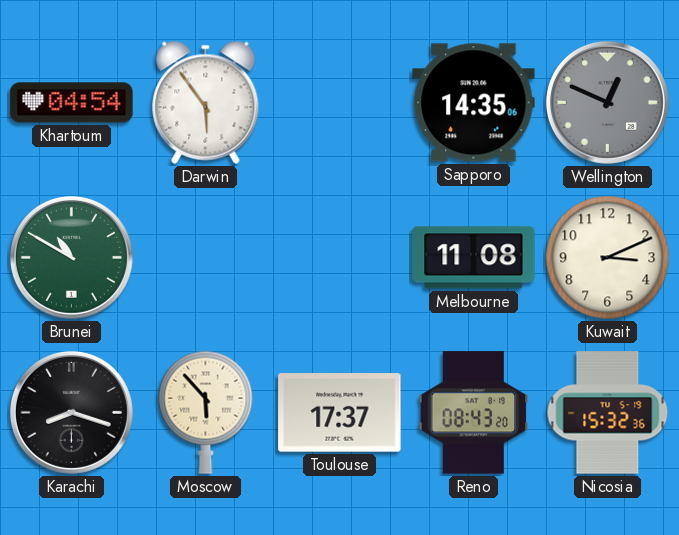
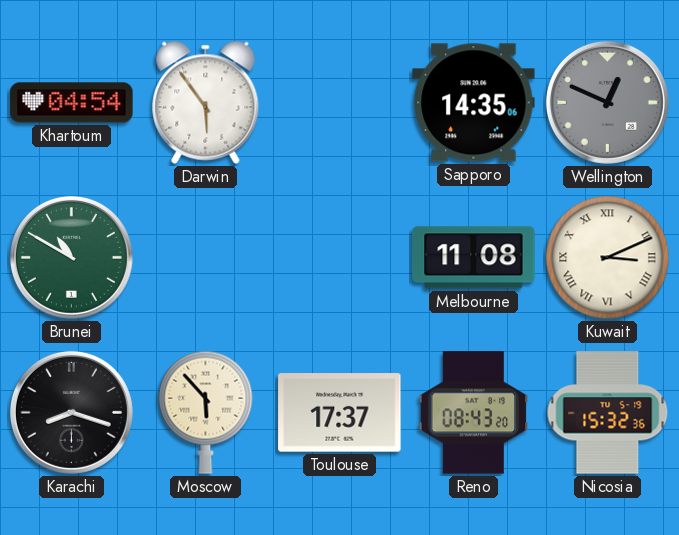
Kuwait numerals: Arabic -> Roman
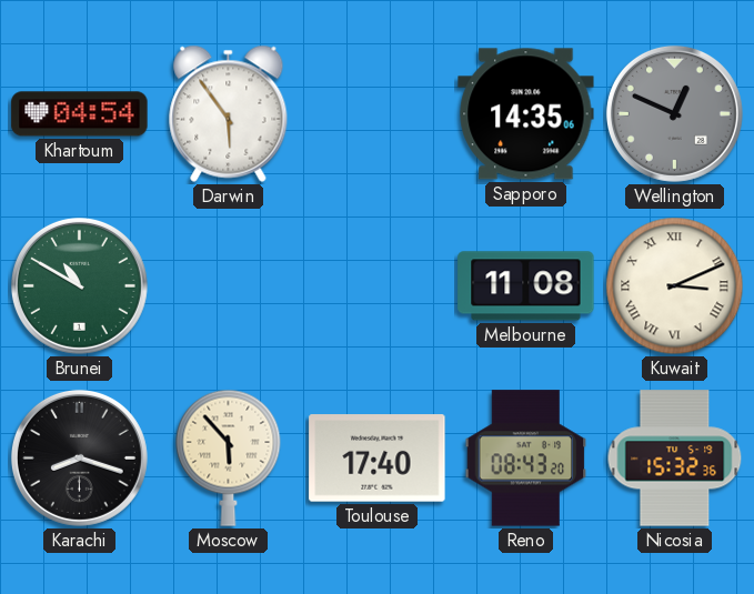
Toulouse: 17:37 -> 17:40
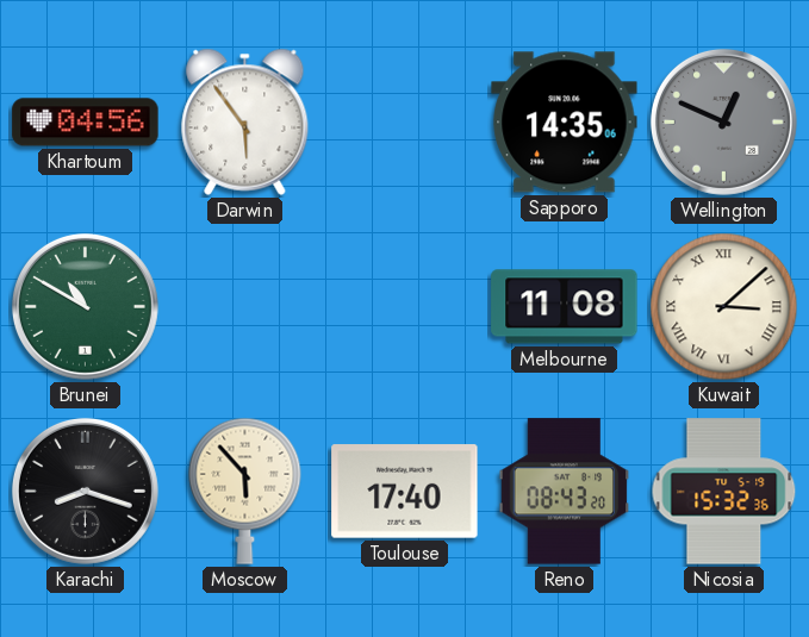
Khartoum: 04:54 -> 04:56
Kuwait: 3:11 -> 3:08
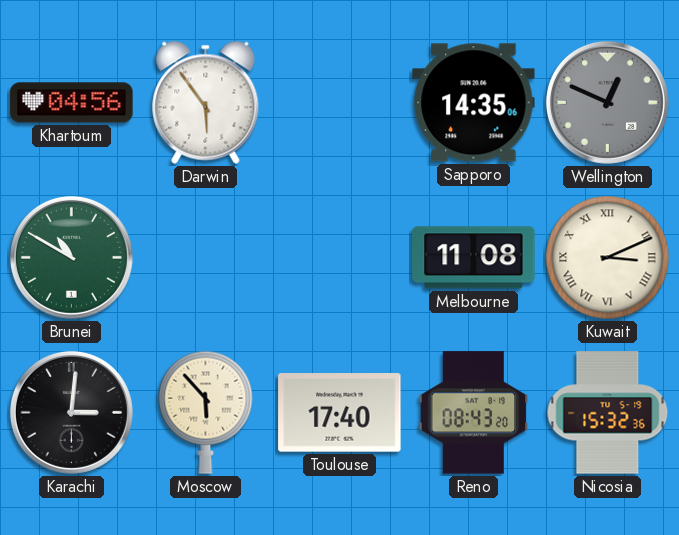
Kuwait: 3:08 -> 3:11
Karachi: 8:18 -> 3:01
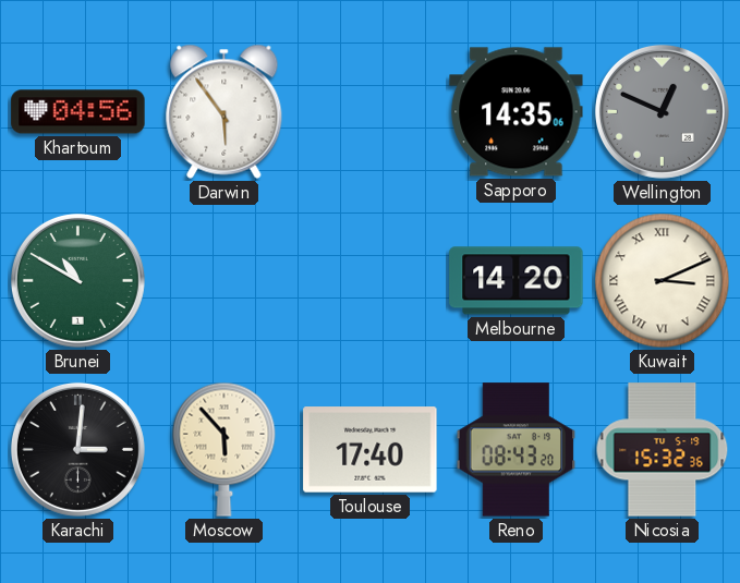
Melbourne: 11:08 -> 14:20
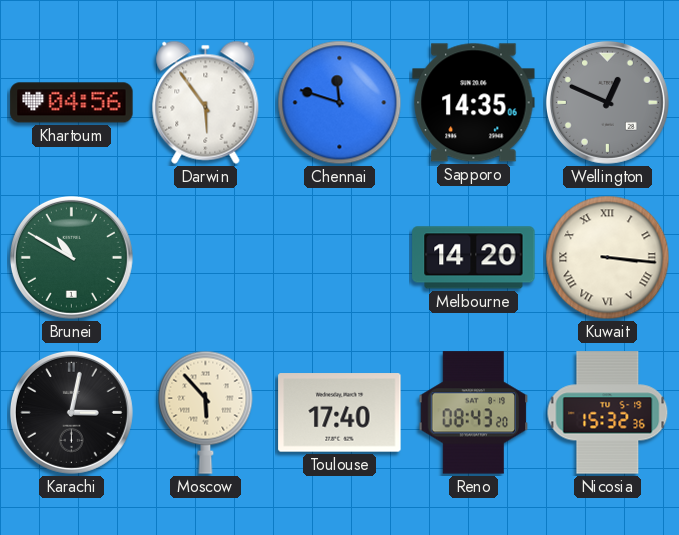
Chennai: none -> 11:48
Kuwait: 3:11 -> 3:16
Karachi: 3:01 -> 3:02
